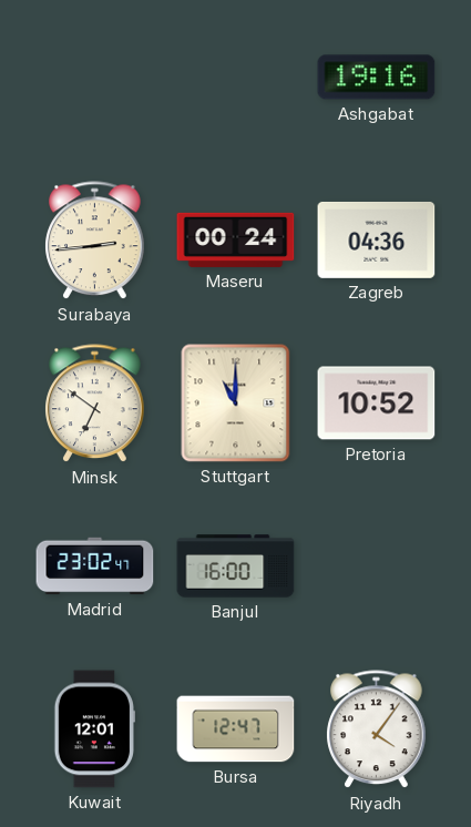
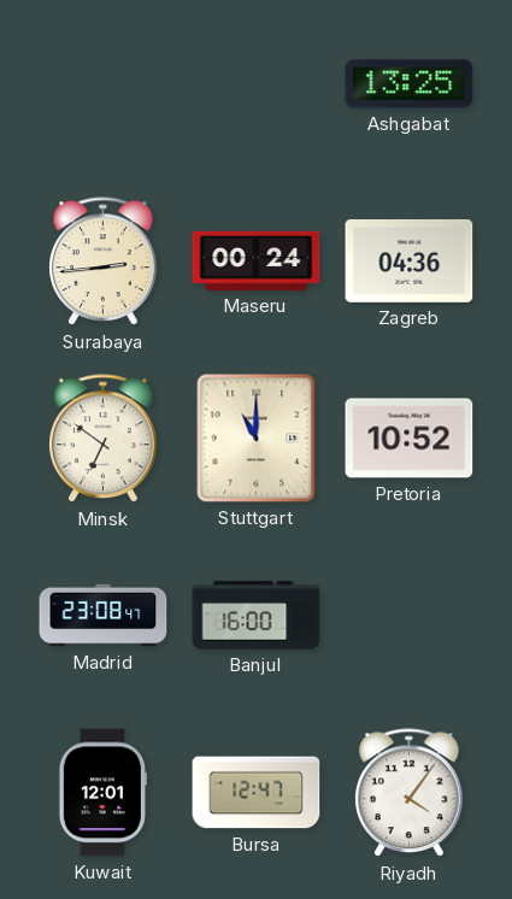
Ashgabat: 19:16 -> 13:25
Madrid: 23:02 -> 23:08
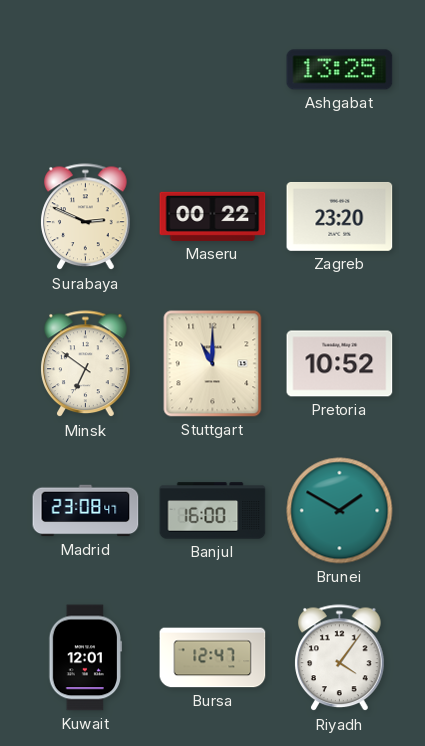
Surabaya: 2:44 -> 2:49
Maseru: 00:24 -> 00:22
Zagreb: 04:36 -> 23:20
Brunei: none -> 1:50
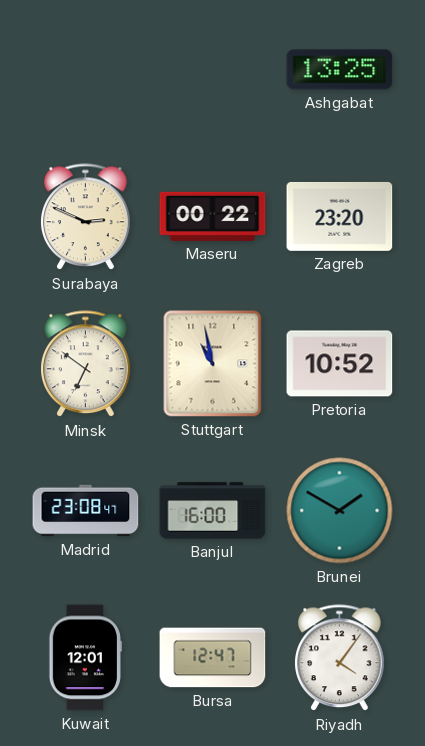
Stuttgart: 11:00 -> 10:58
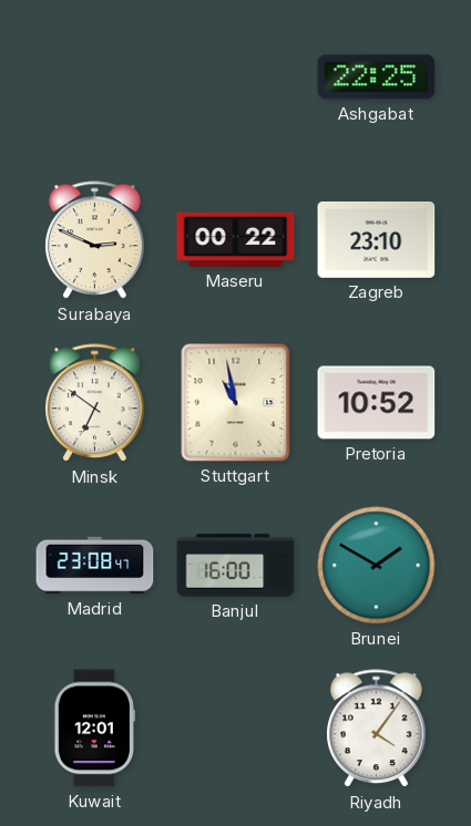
Ashgabat: 13:25 -> 22:25
Zagreb: 23:20 -> 23:10
Bursa: 12:47 -> none
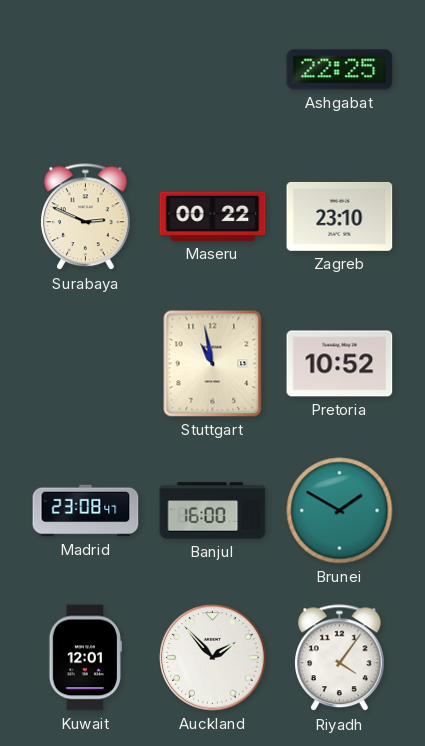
Minsk: 6:51 -> none
Auckland: none -> 1:53
